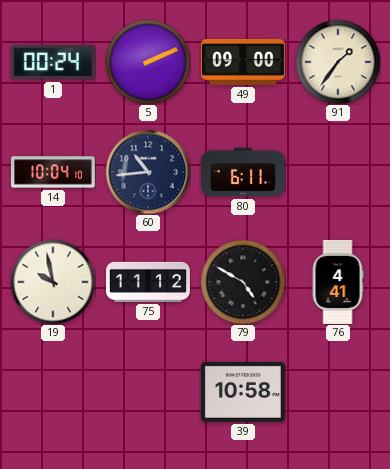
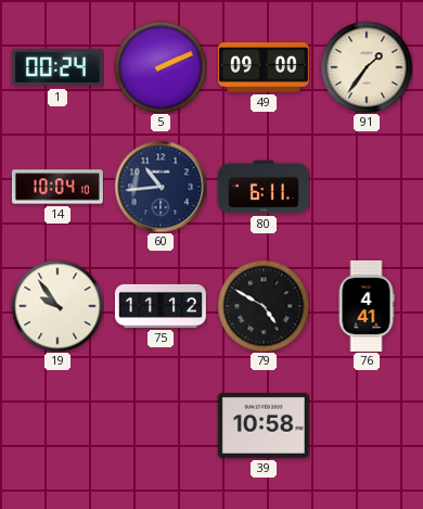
19: 9:58 -> 9:54
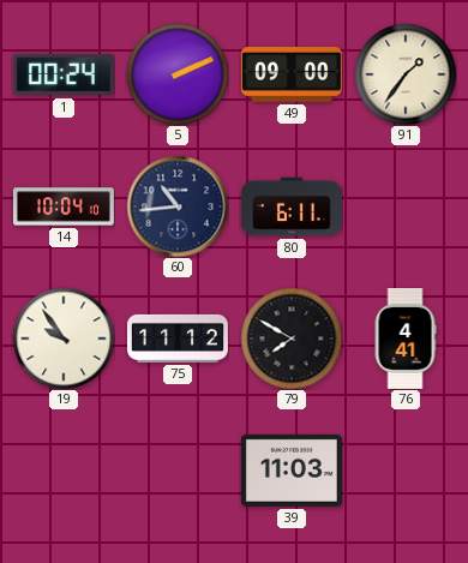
79: 4:50 -> 7:50
39: 10:58 -> 11:03
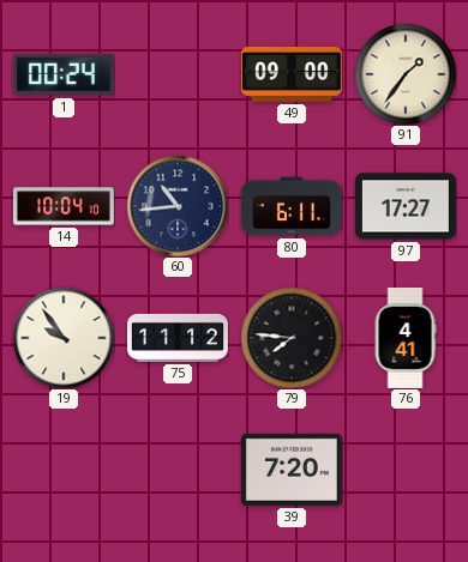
5: 2:11 -> none
97: none -> 17:27
79: 7:50 -> 7:46
39: 11:03 -> 7:20
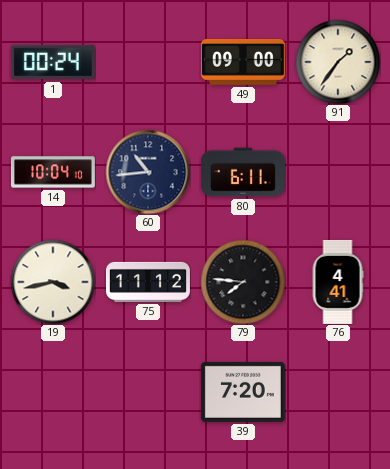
97: 17:27 -> none
19: 9:54 -> 3:43
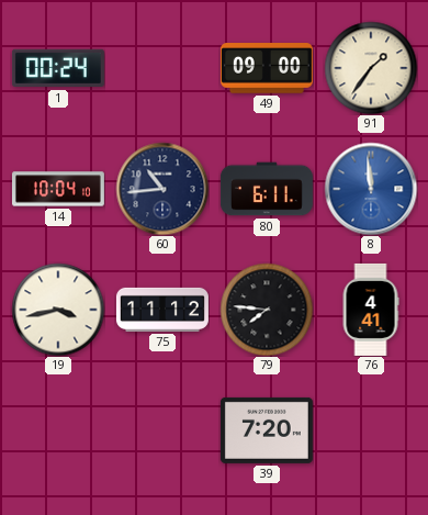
8: none -> 11:59
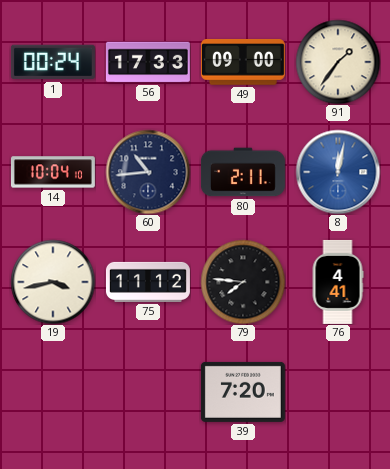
56: none -> 17:33
80: 6:11 -> 2:11
8: 11:59 -> 12:02
